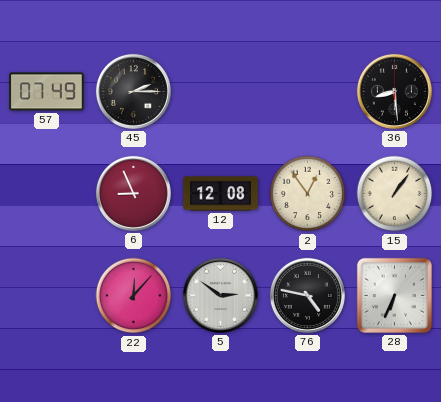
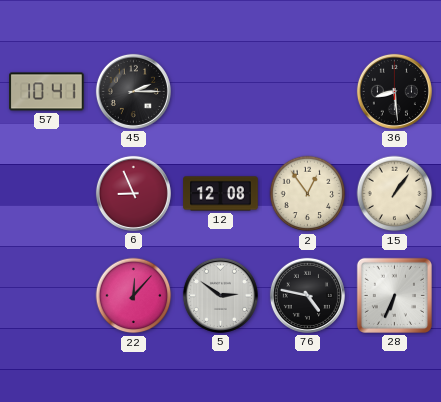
57: 07:49 -> 10:41
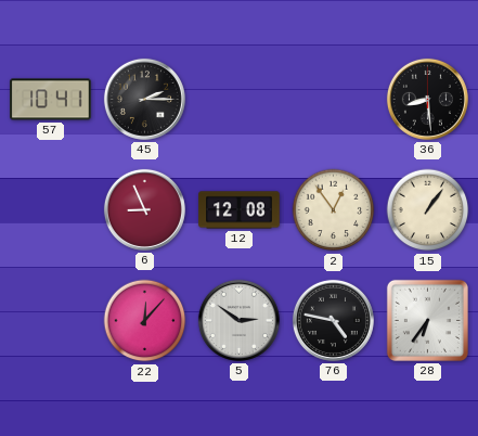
28: 6:34 -> 6:36
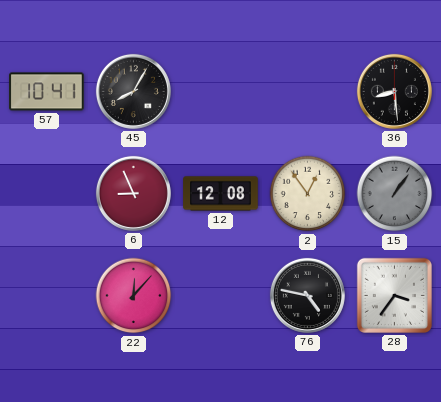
45: 2:15 -> 8:05
15 dial: cream -> grey
5: 2:51 -> none
28: 6:36 -> 3:36
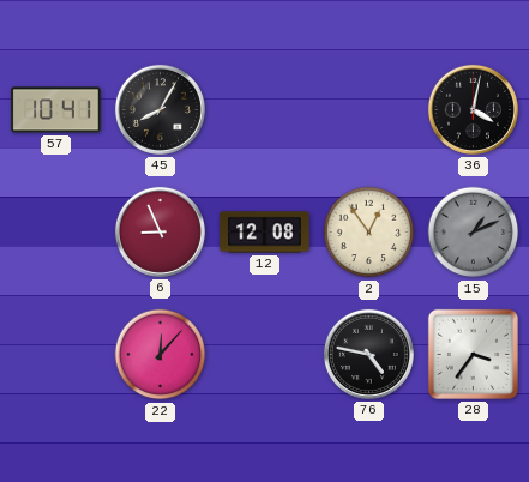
36: 8:29 -> 4:02
15: 1:06 -> 1:11
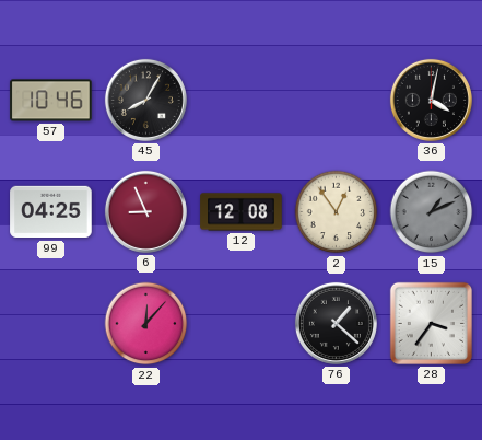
57: 10:41 -> 10:46
99: none -> 04:25
76: 4:47 -> 1:22
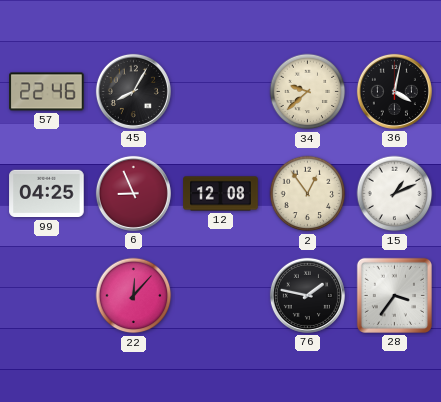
57: 10:46 -> 22:46
34: none -> 9:38
15 dial: grey -> white
76: 1:22 -> 1:47
